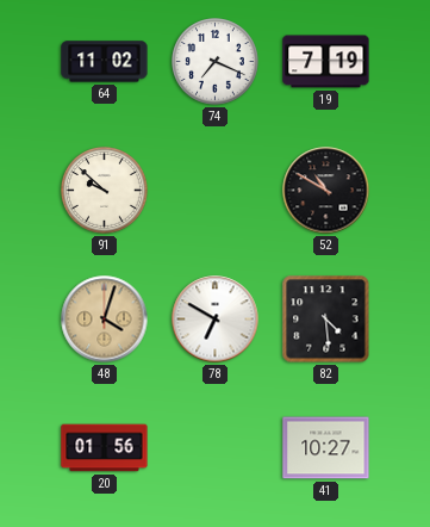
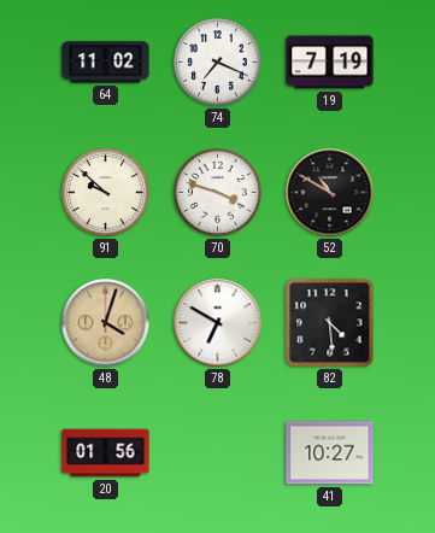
70: none -> 3:48
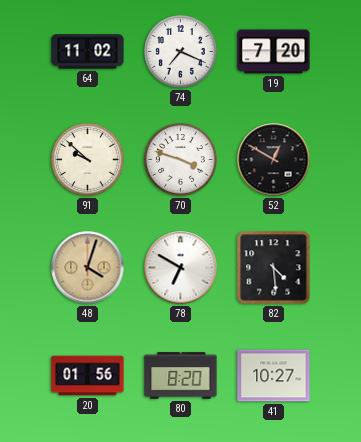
19: 7:19 -> 7:20
52: 10:50 -> 12:50
80: none -> 8:20
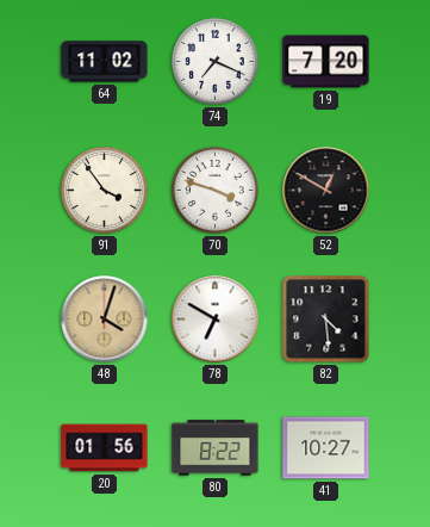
91: 9:52 -> 3:54
80: 8:20 -> 8:22
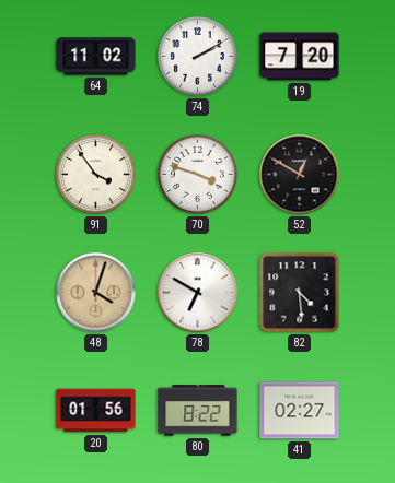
74: 7:19 -> 2:10
41: 10:27 -> 02:27
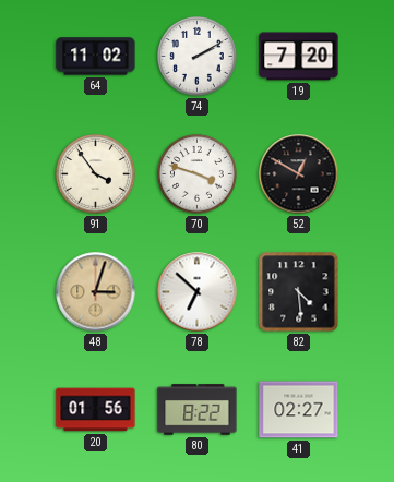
48: 4:03 -> 3:03
78: 6:50 -> 6:52
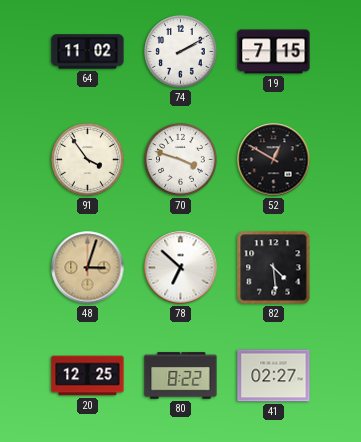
19: 7:20 -> 7:15
20: 01:56 -> 12:25
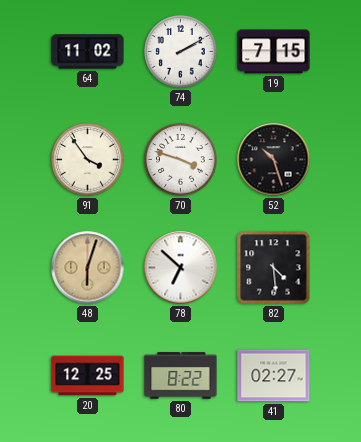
52: 12:50 -> 10:27
48: 3:03 -> 6:03
